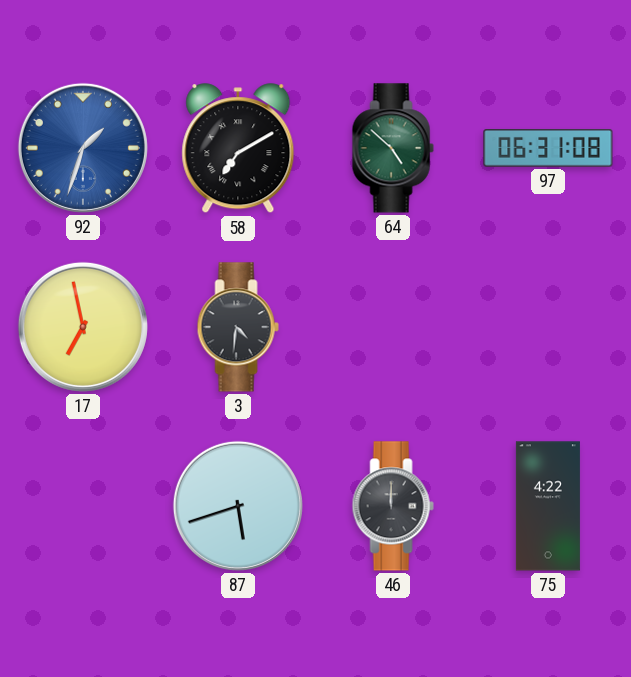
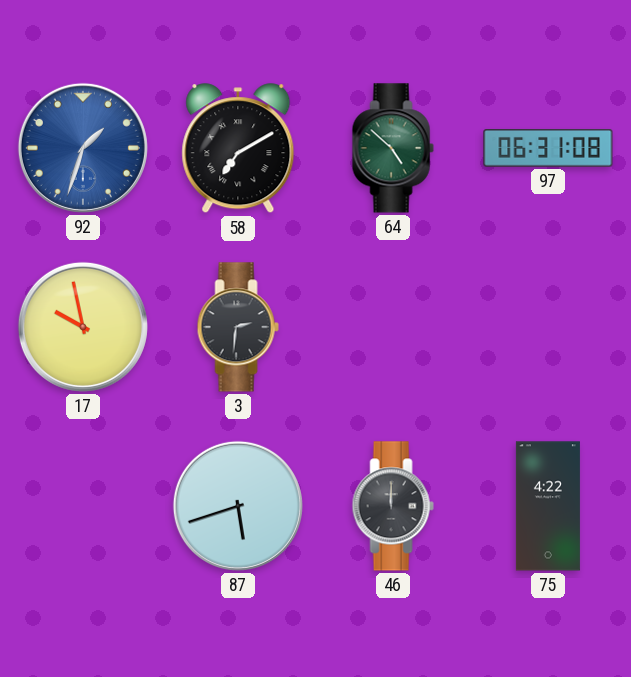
17: 6:58 -> 9:58
3: 4:31 -> 2:31
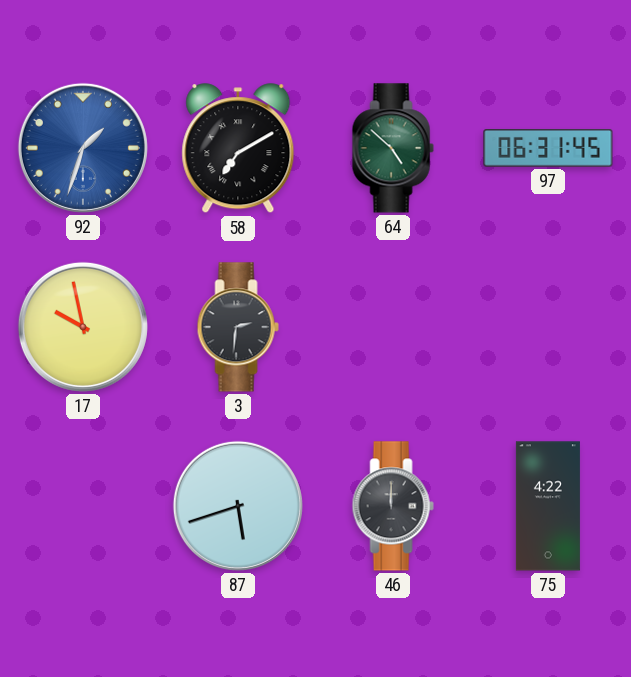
97: 06:31:08 -> 06:31:45
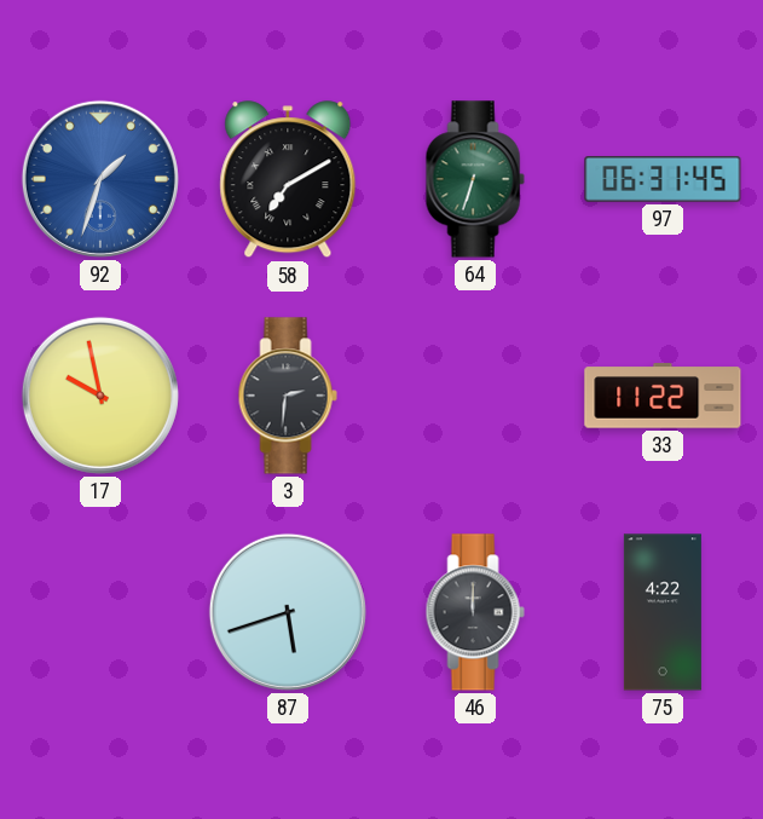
64: 4:52 -> 6:33
33: none -> 11:22
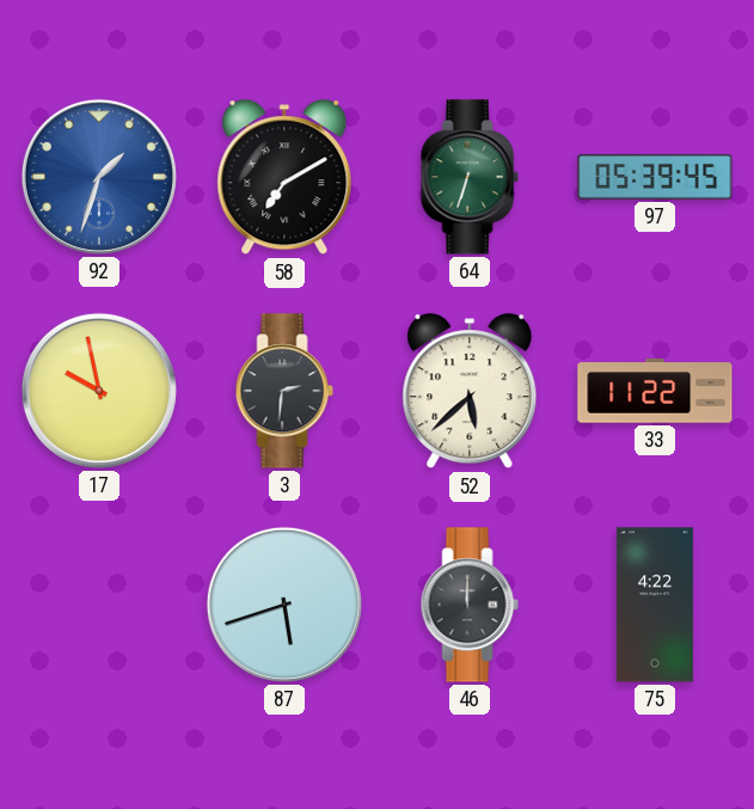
97: 06:31 -> 05:39
52: none -> 5:38
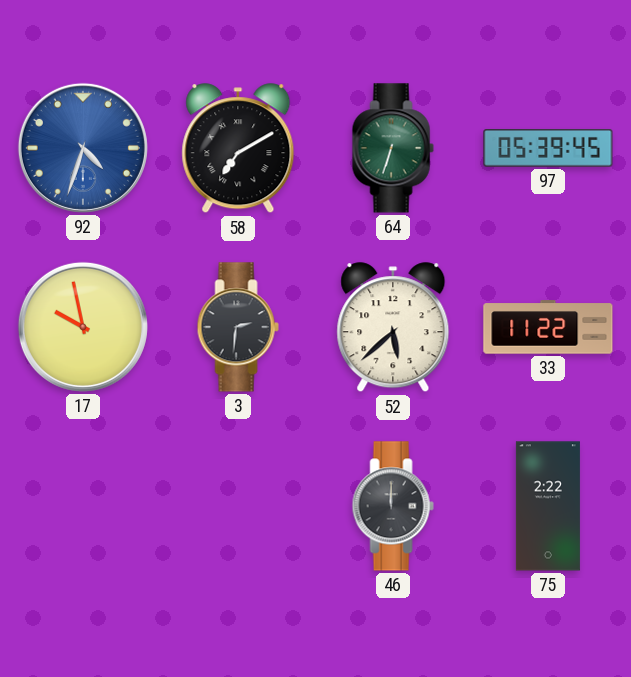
92: 1:33 -> 4:33
87: 5:42 -> none
75: 4:22 -> 2:22
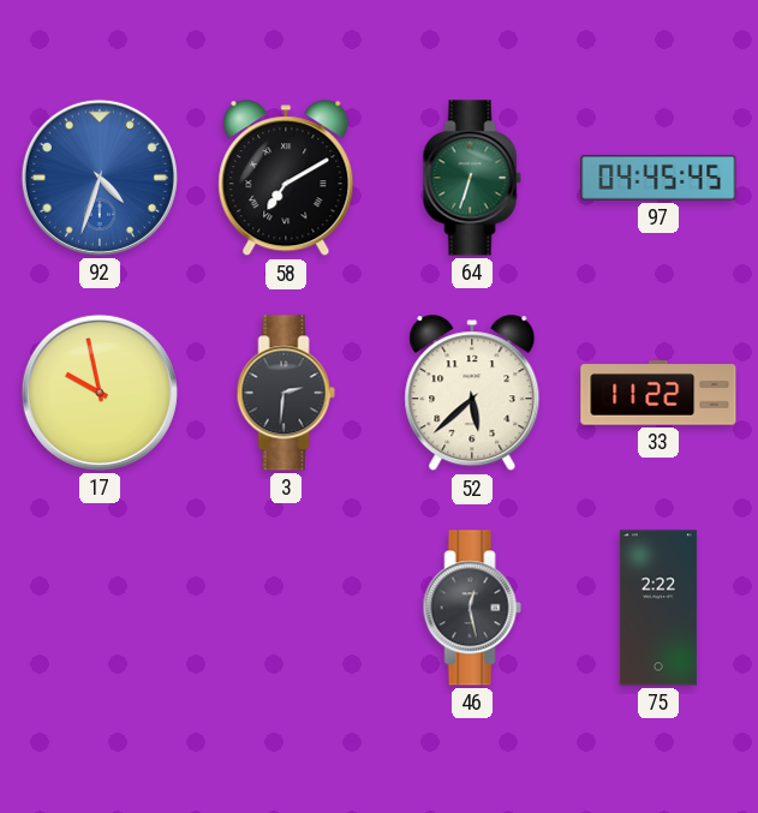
97: 05:39 -> 04:45
46: 12:00 -> 12:28
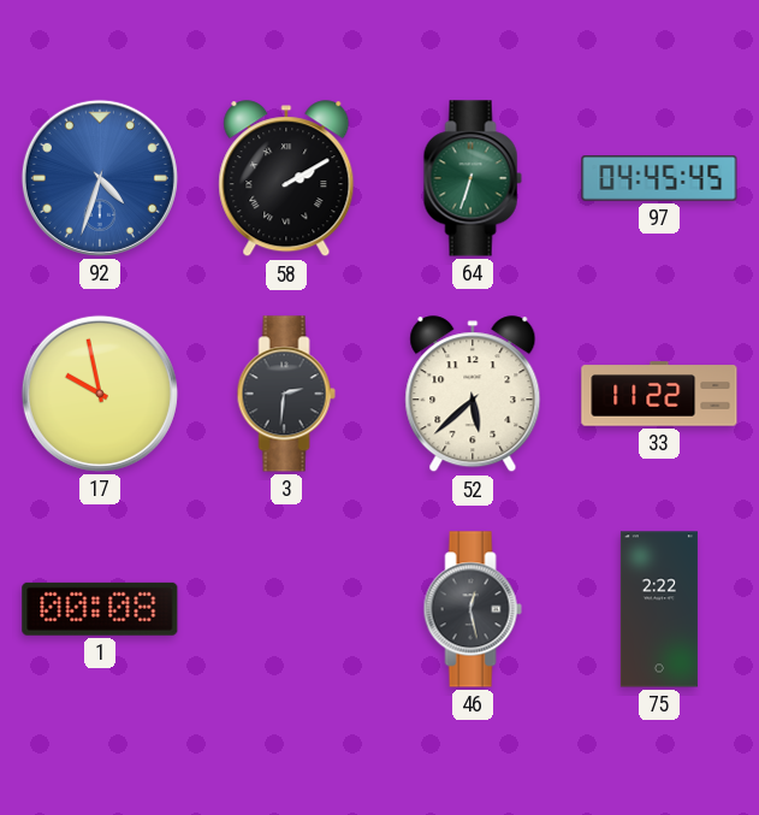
58: 7:10 -> 2:10
1: none -> 00:08
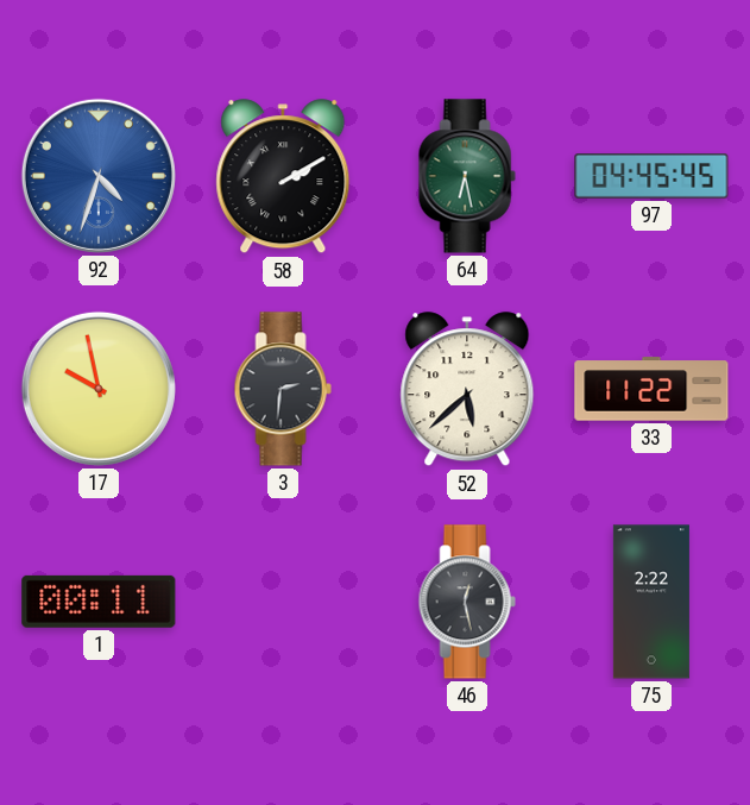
64: 6:33 -> 6:28
1: 00:08 -> 00:11
